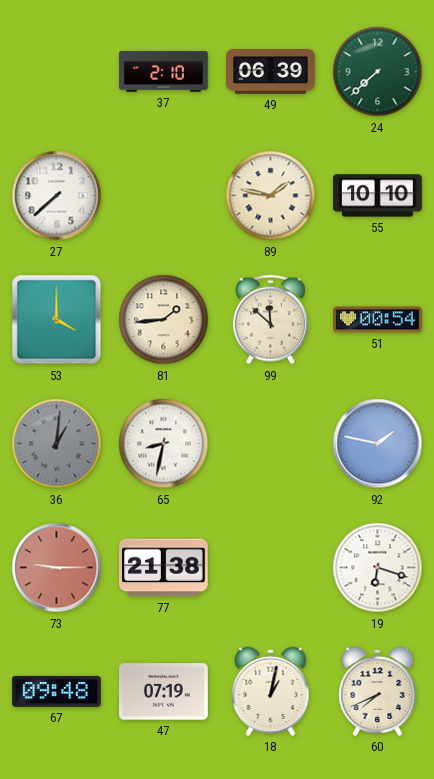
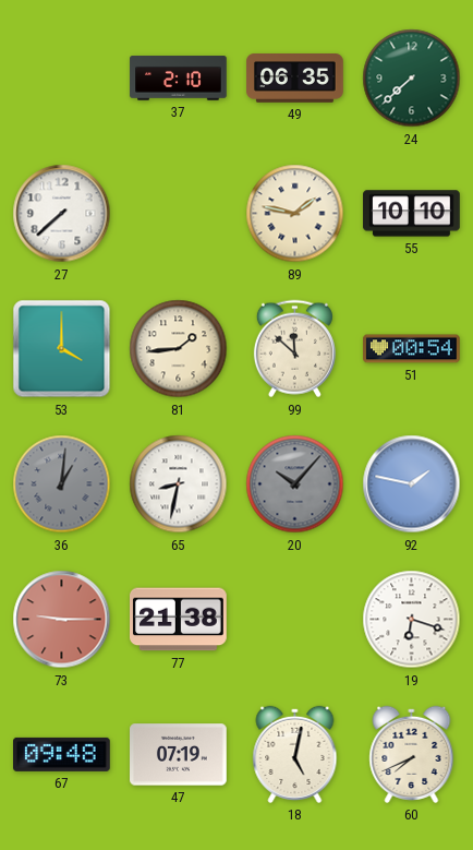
49: 06:39 -> 06:35
20: none -> 10:07
18: 1:02 -> 5:02
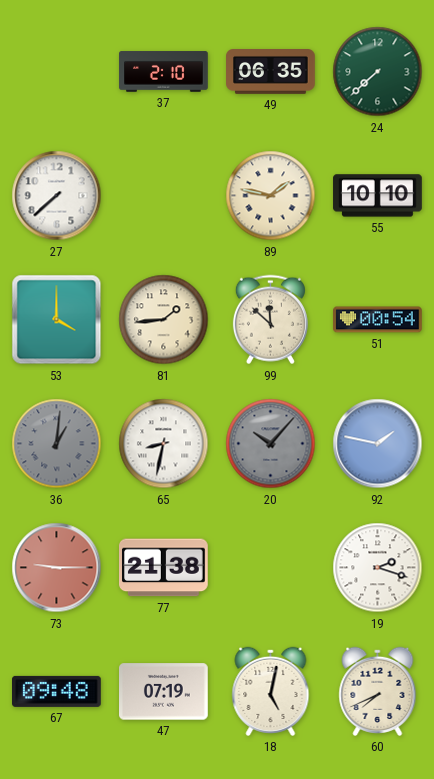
19: 6:18 -> 2:18
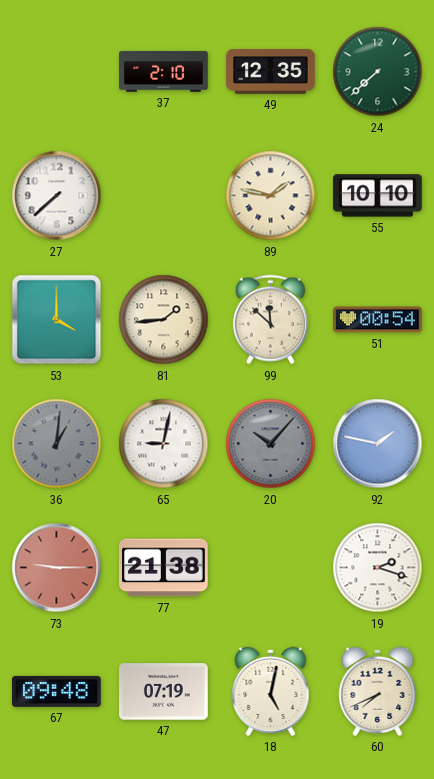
49: 06:35 -> 12:35
65: 8:32 -> 9:02
